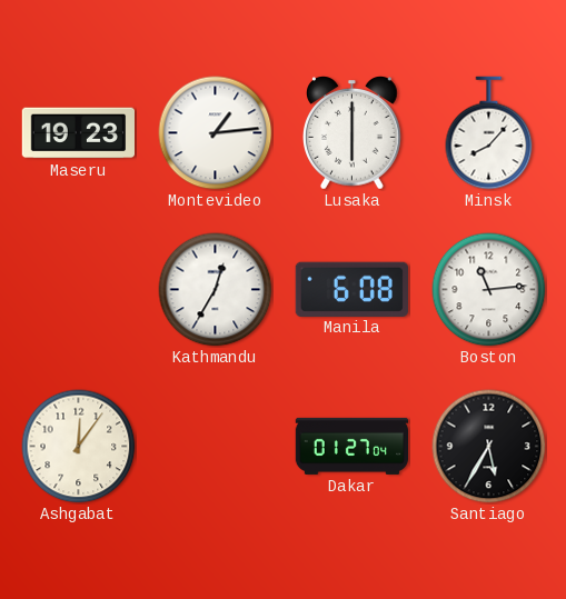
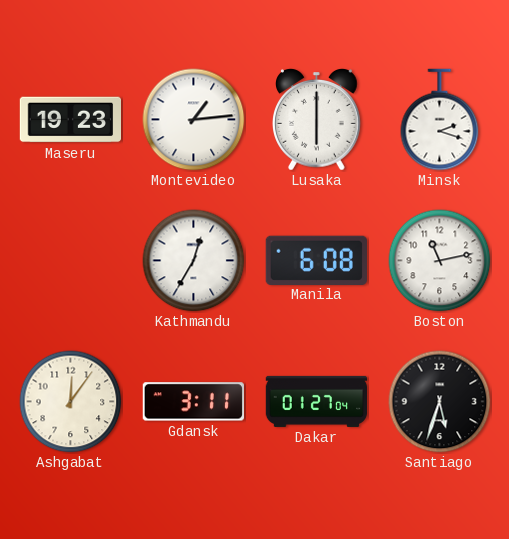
Minsk: 8:07 -> 2:18
Boston: 11:14 -> 11:13
Gdansk: none -> 3:11
Santiago: 5:35 -> 5:33
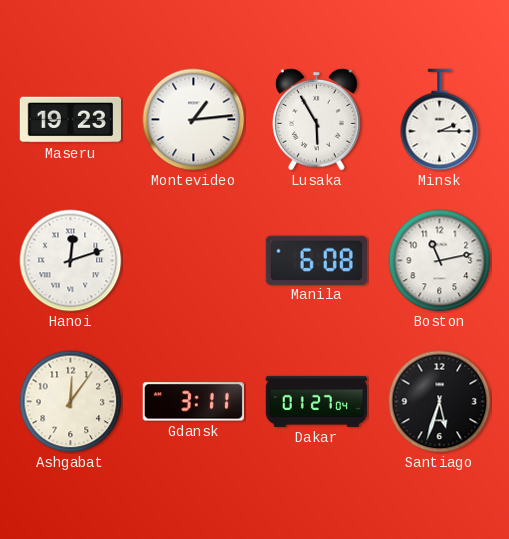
Lusaka: 6:00 -> 5:55
Minsk: 2:18 -> 2:15
Hanoi: none -> 12:12
Kathmandu: 12:35 -> none
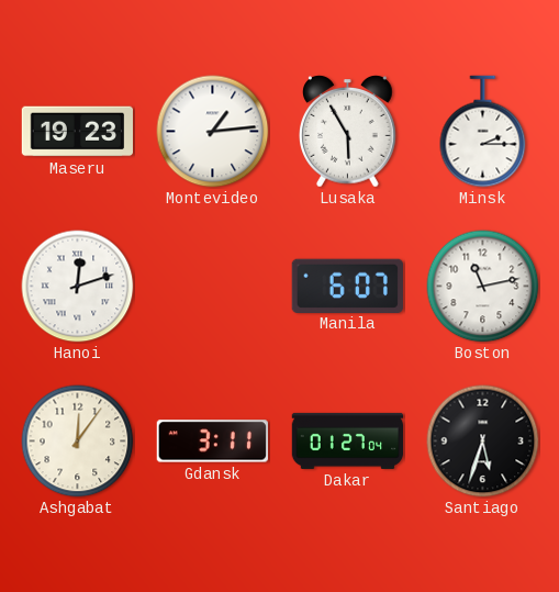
Manila: 6:08 -> 6:07
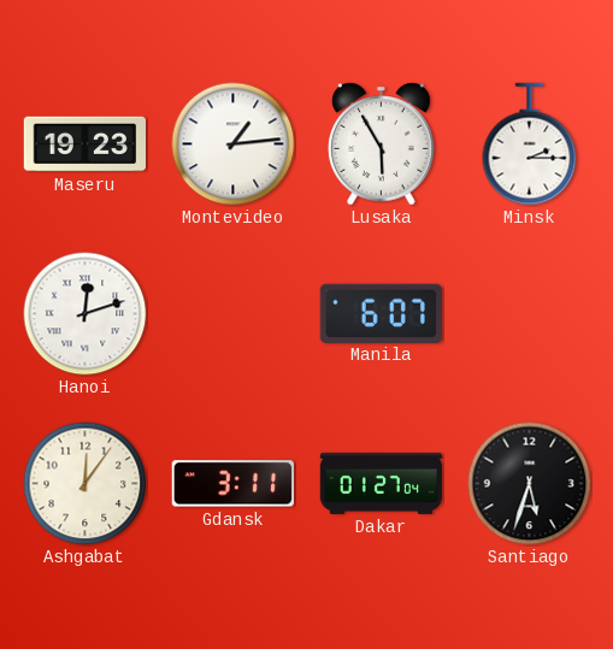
Boston: 11:13 -> none
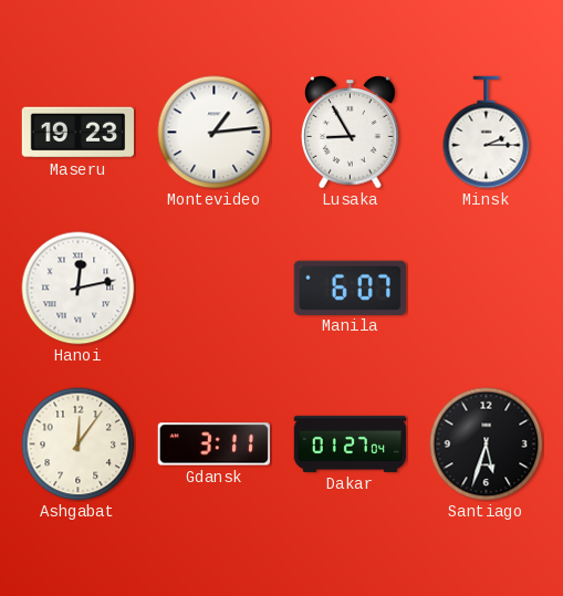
Lusaka: 5:55 -> 8:55
Hanoi: 12:12 -> 12:13
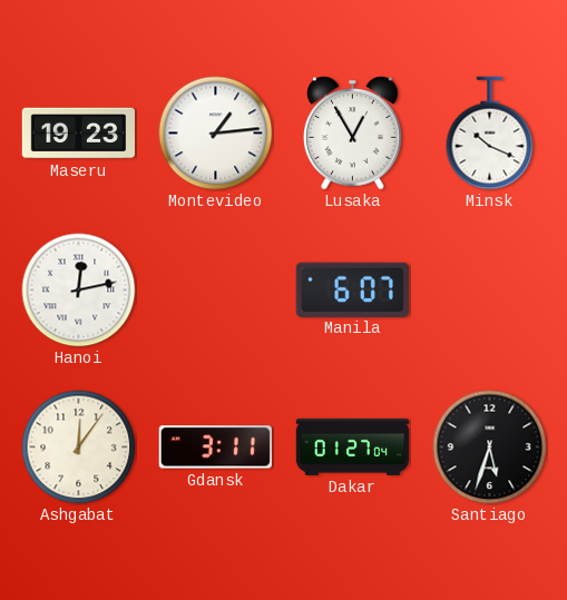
Lusaka: 8:55 -> 12:55
Minsk: 2:15 -> 10:19
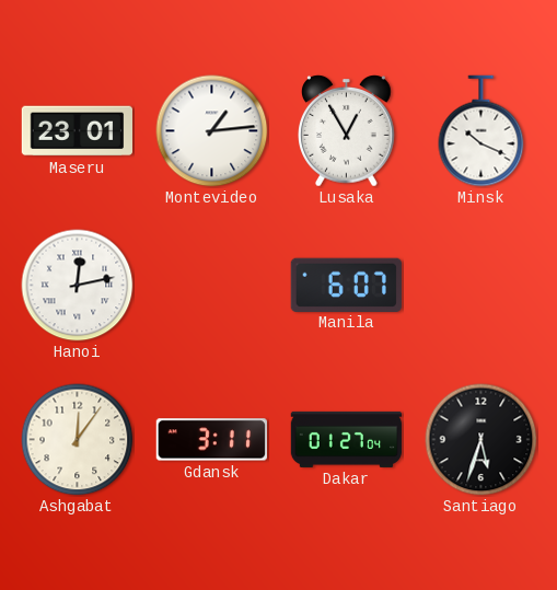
Maseru: 19:23 -> 23:01
